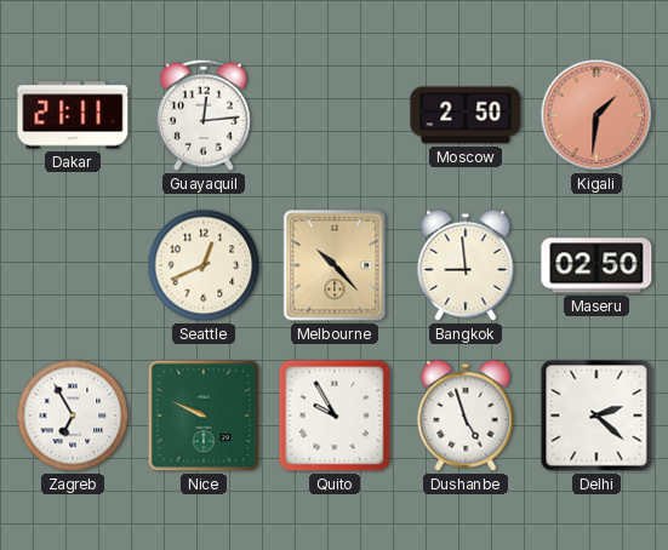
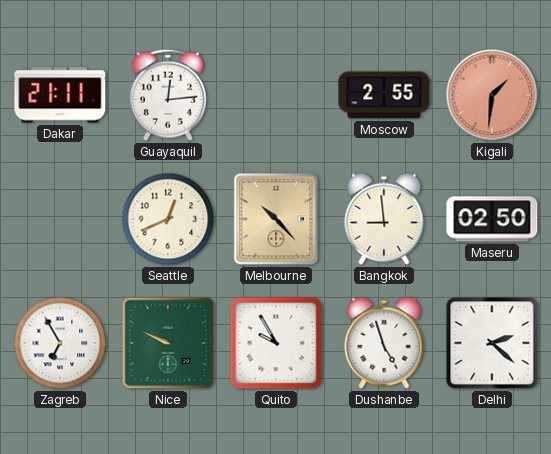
Moscow: 2:50 -> 2:55
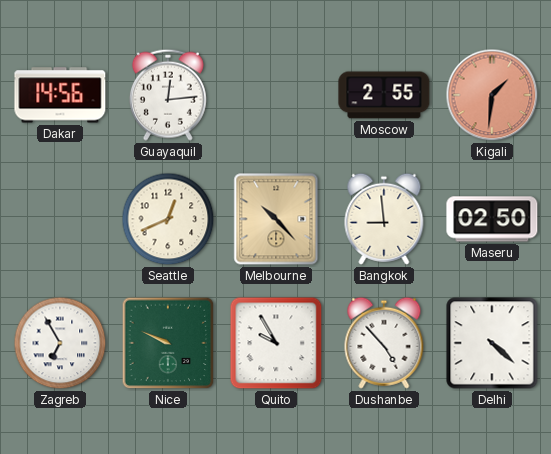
Dakar: 21:11 -> 14:56
Dushanbe: 4:57 -> 4:53
Delhi: 2:22 -> 4:22
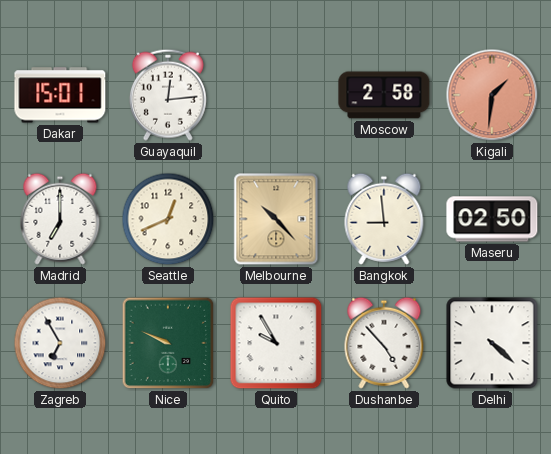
Dakar: 14:56 -> 15:01
Moscow: 2:55 -> 2:58
Madrid: none -> 7:00
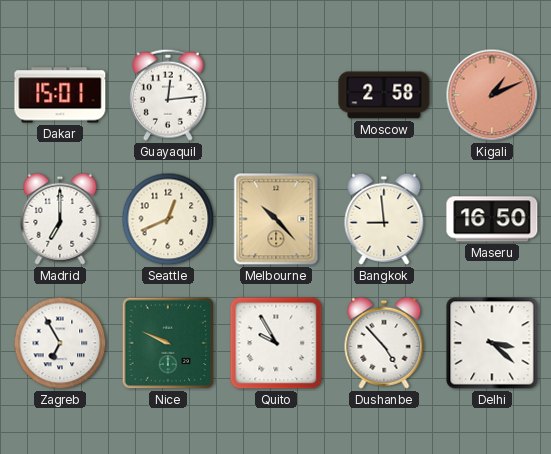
Kigali: 1:31 -> 1:11
Maseru: 02:50 -> 16:50
Delhi: 4:22 -> 3:22
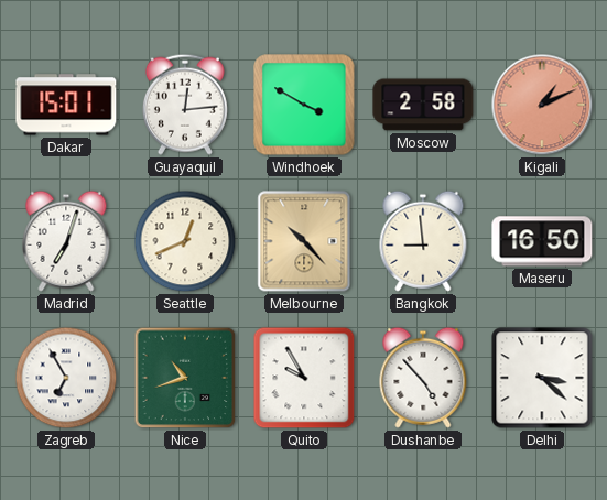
Windhoek: none -> 3:50
Madrid: 7:00 -> 7:03
Nice: 9:49 -> 10:42
